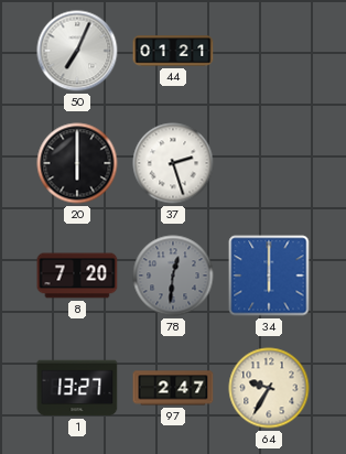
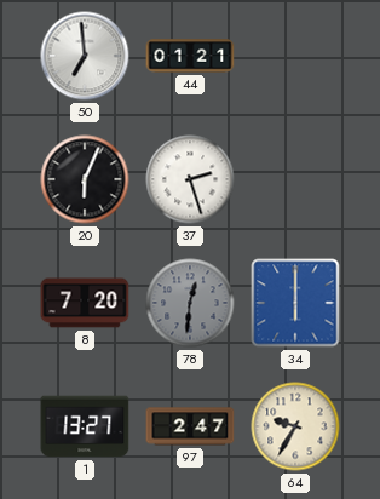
50: 7:04 -> 6:59
20: 6:00 -> 6:04
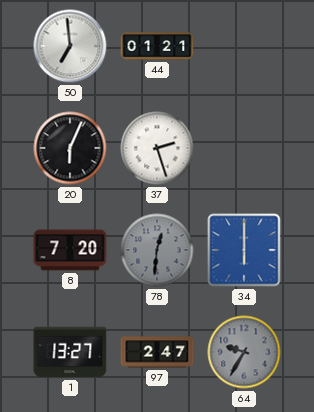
64 dial: cream -> grey
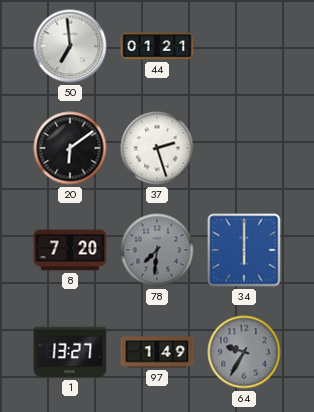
20: 6:04 -> 6:09
78: 12:31 -> 7:31
97: 2:47 -> 1:49
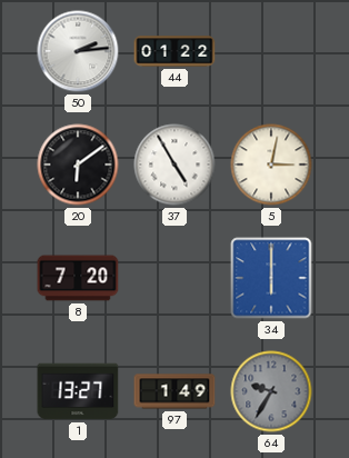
50: 6:59 -> 2:14
44: 01:21 -> 01:22
37: 2:27 -> 4:55
5: none -> 3:02
78: 7:31 -> none
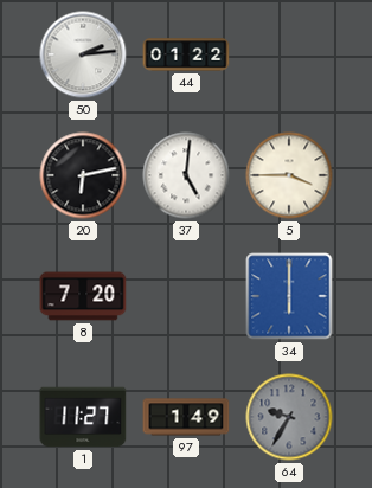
20: 6:09 -> 6:13
37: 4:55 -> 5:01
5: 3:02 -> 3:45
1: 13:27 -> 11:27
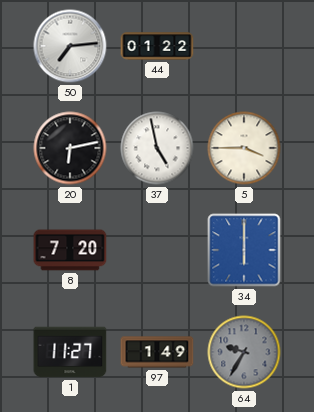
50: 2:14 -> 7:14
37: 5:01 -> 4:58
